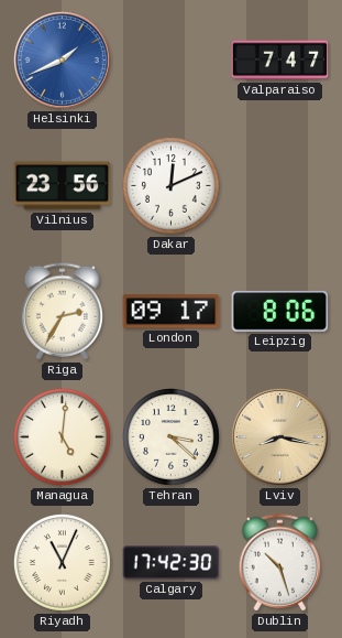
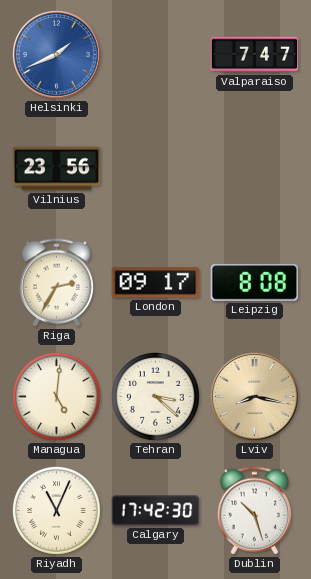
Dakar: 12:11 -> none
Leipzig: 8:06 -> 8:08
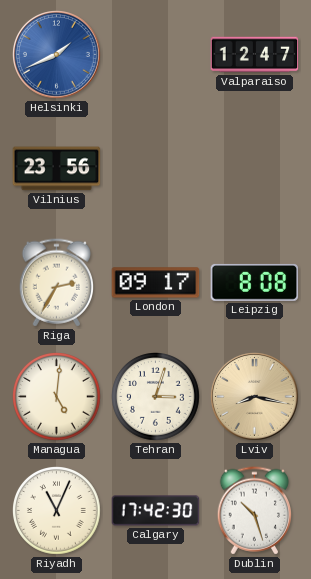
Valparaiso: 7:47 -> 12:47
Tehran: 3:22 -> 3:03
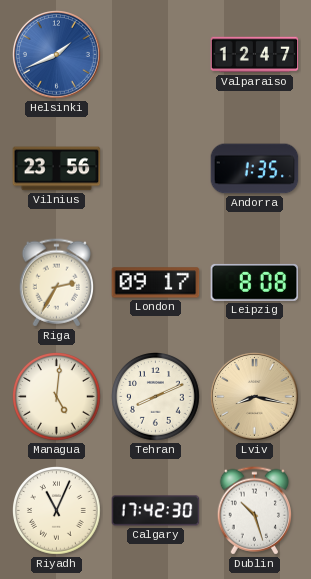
Andorra: none -> 1:35
Tehran: 3:03 -> 8:11
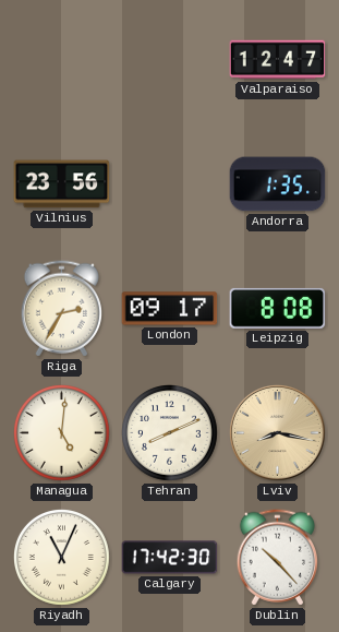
Helsinki: 1:41 -> none
Dublin: 10:27 -> 10:23
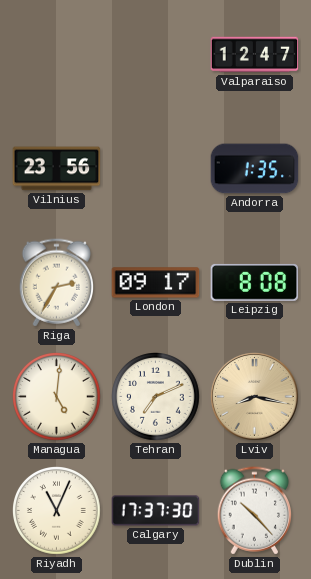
Tehran: 8:11 -> 7:11
Calgary: 17:42 -> 17:37
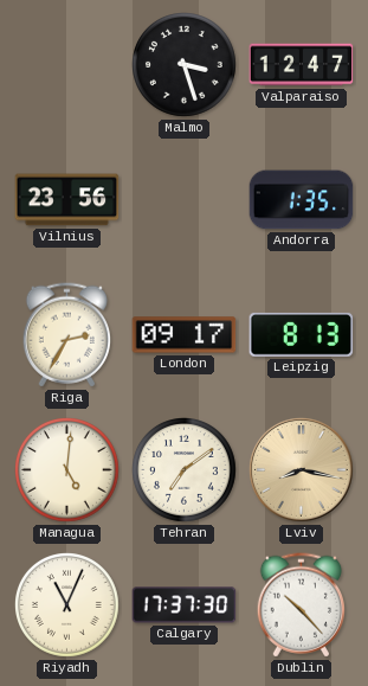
Malmo: none -> 3:27
Leipzig: 8:08 -> 8:13
Tehran: 7:11 -> 7:09
